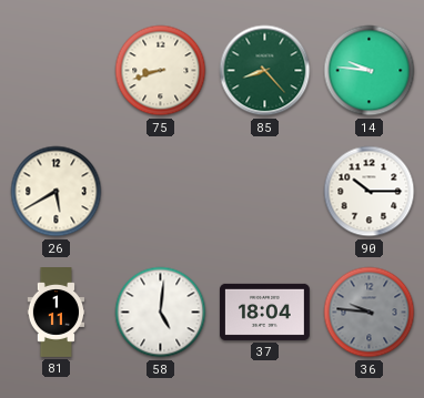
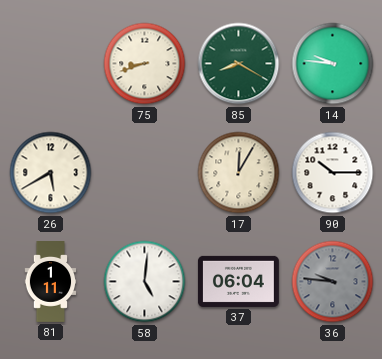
85: 8:23 -> 8:20
17: none -> 12:05
37: 18:04 -> 06:04
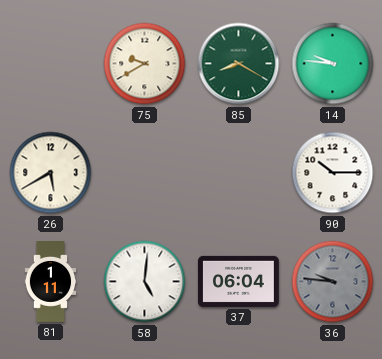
75: 8:42 -> 9:40
17: 12:05 -> none
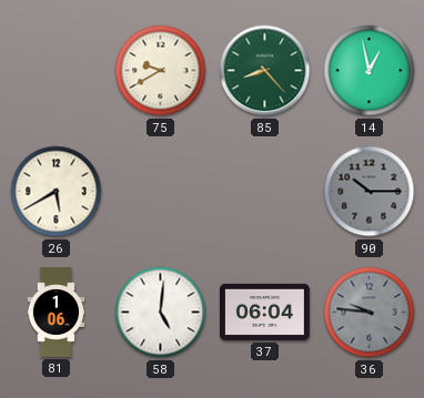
85: 8:20 -> 8:23
14: 9:46 -> 12:58
90 dial: white -> grey
81: 1:11 -> 1:06
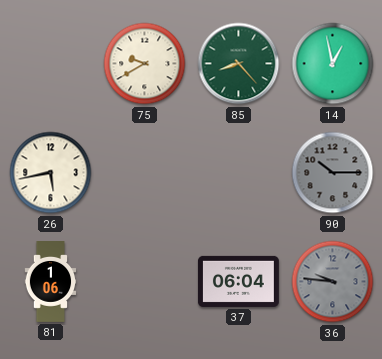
26: 5:40 -> 5:43
58: 5:01 -> none
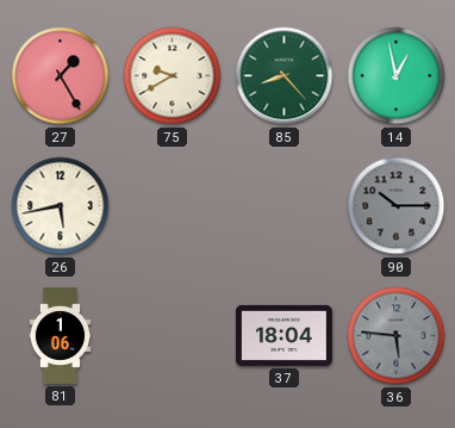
27: none -> 1:25
37: 06:04 -> 18:04
36: 9:46 -> 5:46
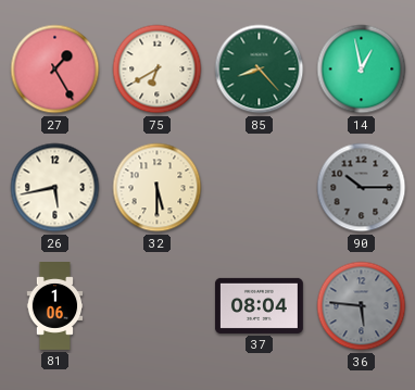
75: 9:40 -> 6:40
32: none -> 5:30
37: 18:04 -> 08:04
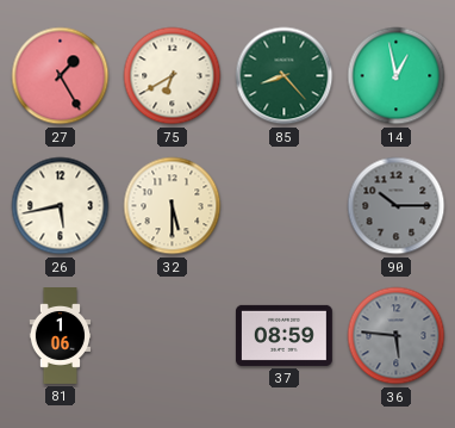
37: 08:04 -> 08:59
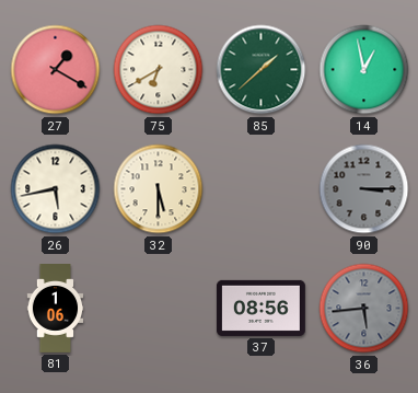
27: 1:25 -> 1:20
85: 8:23 -> 1:38
90: 10:15 -> 3:15
37: 08:59 -> 08:56
36: 5:46 -> 5:44
